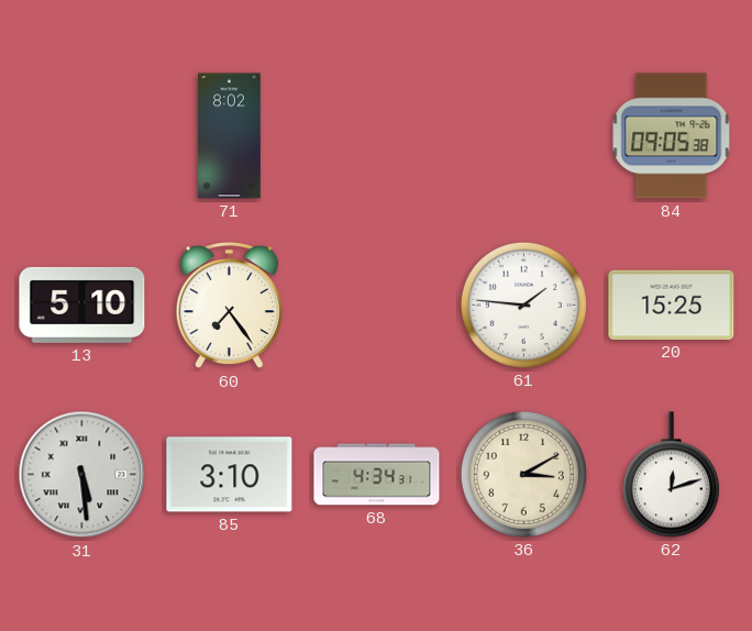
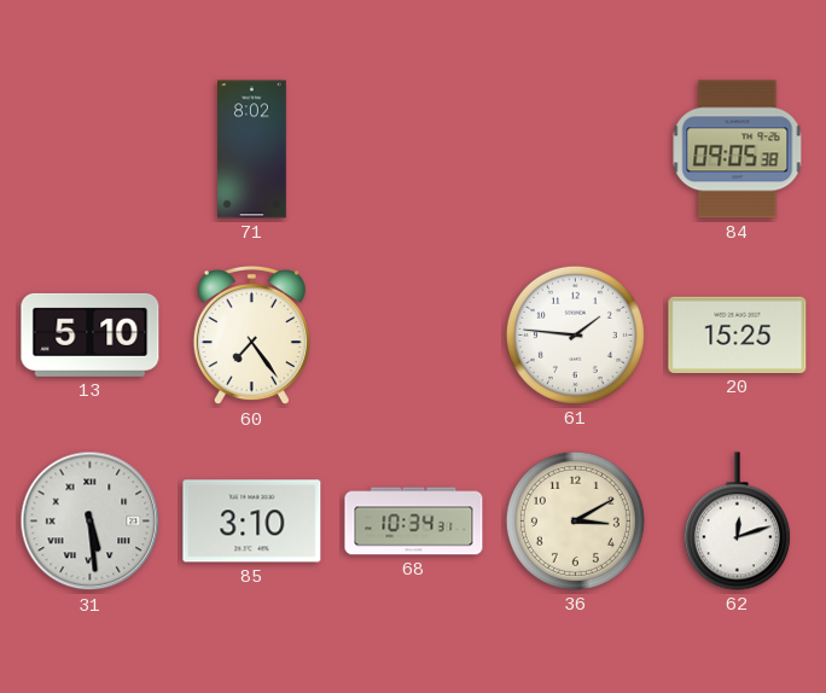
68: 4:34 -> 10:34
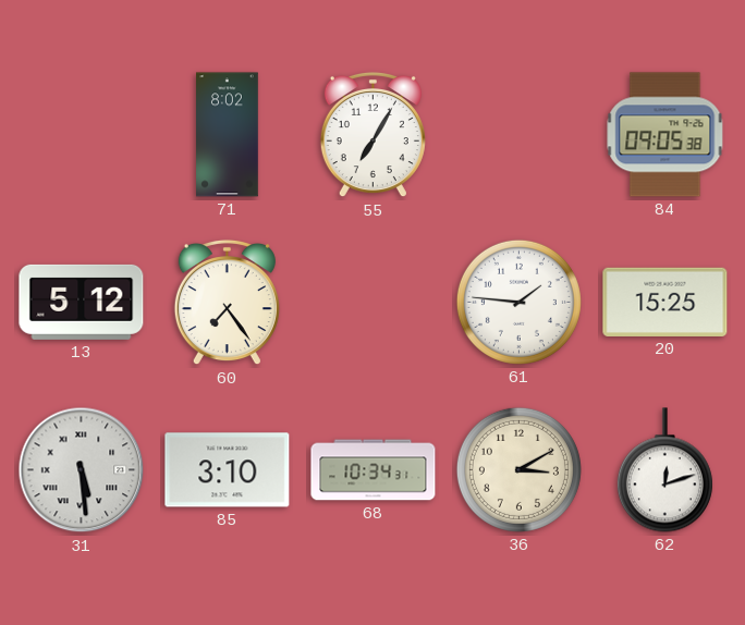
55: none -> 7:05
13: 5:10 -> 5:12
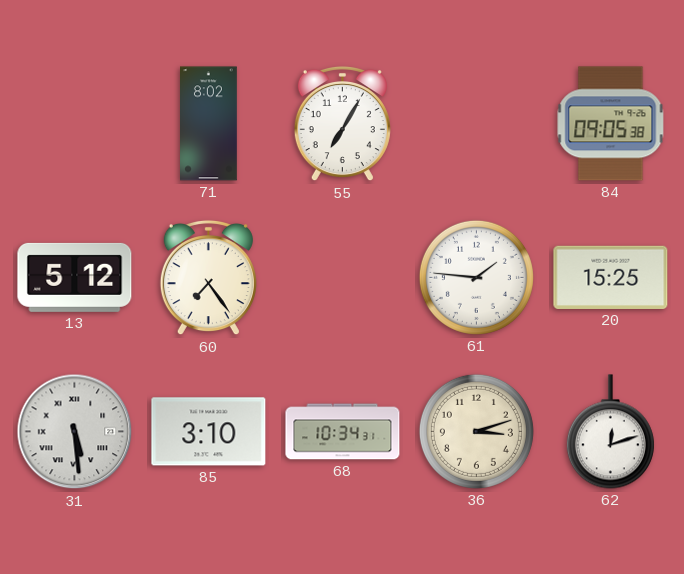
36: 3:10 -> 3:12
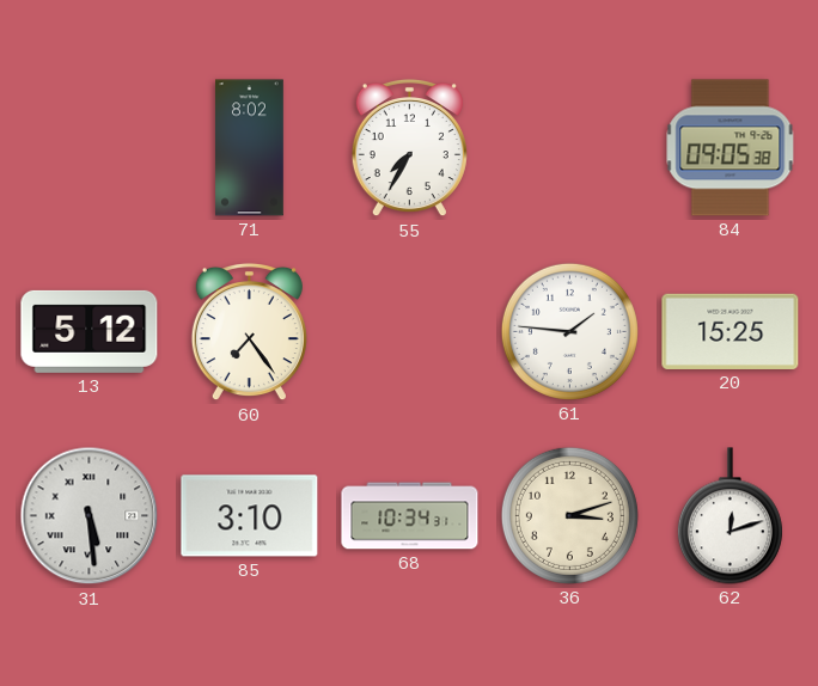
55: 7:05 -> 7:35
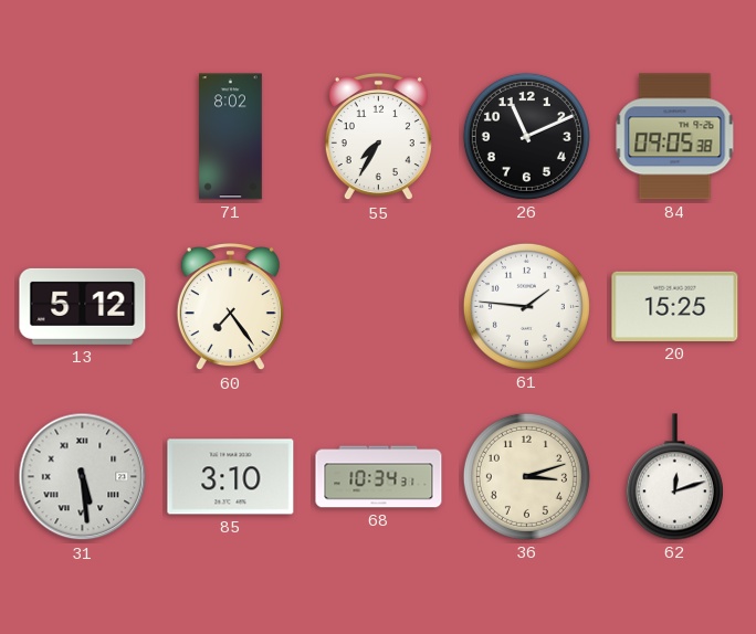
26: none -> 11:11
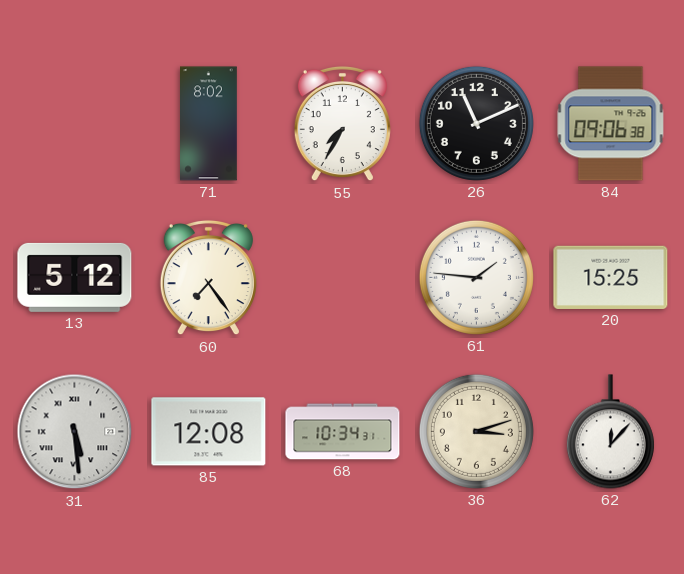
84: 09:05 -> 09:06
85: 3:10 -> 12:08
62: 12:12 -> 12:07
